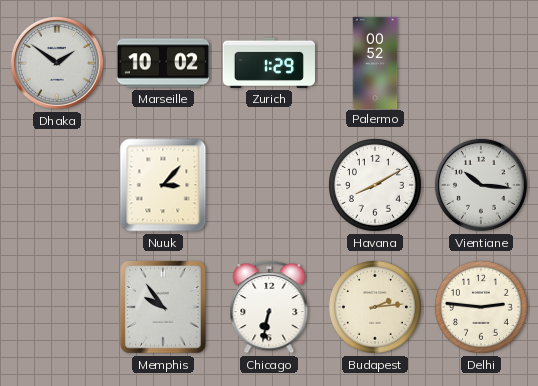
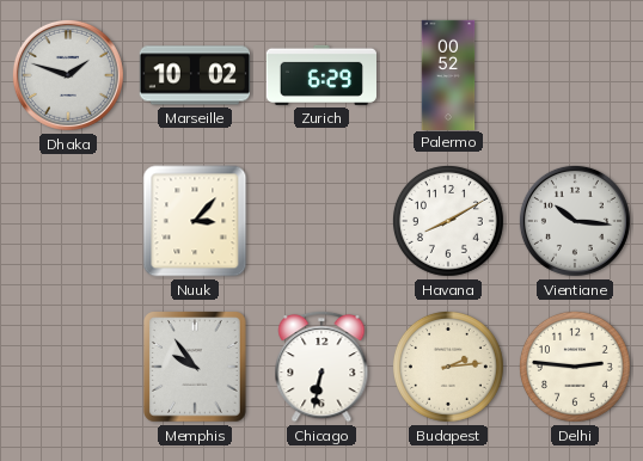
Dhaka: 1:51 -> 1:48
Zurich: 1:29 -> 6:29
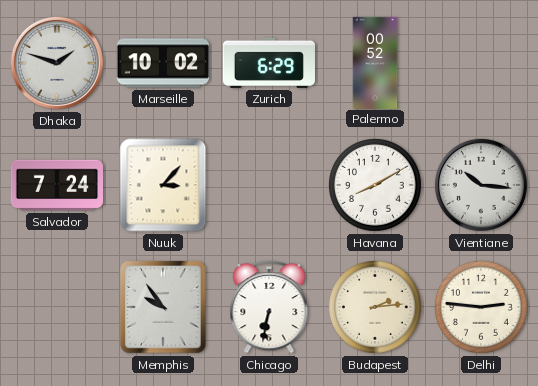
Salvador: none -> 7:24
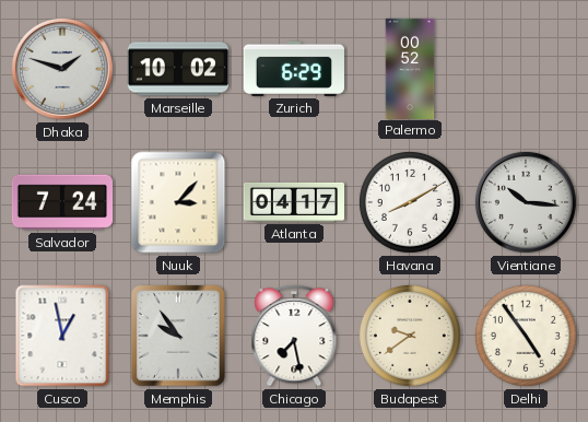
Atlanta: none -> 04:17
Cusco: none -> 12:58
Chicago: 6:32 -> 7:28
Budapest: 2:14 -> 9:39
Delhi: 2:46 -> 4:54
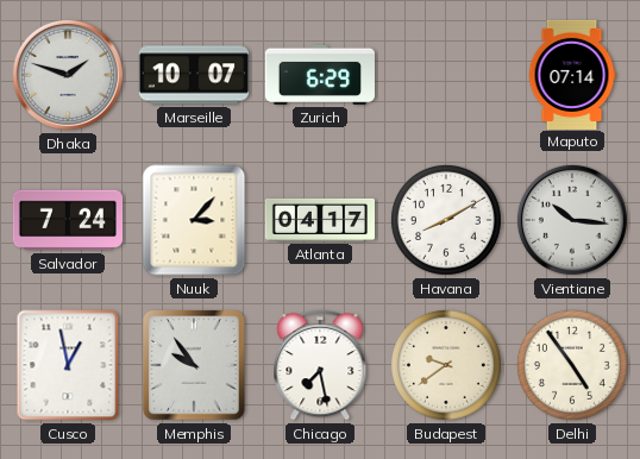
Marseille: 10:02 -> 10:07
Palermo: 00:52 -> none
Maputo: none -> 07:14
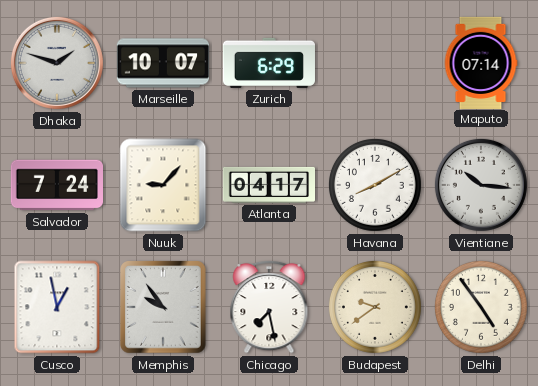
Nuuk: 3:07 -> 9:07
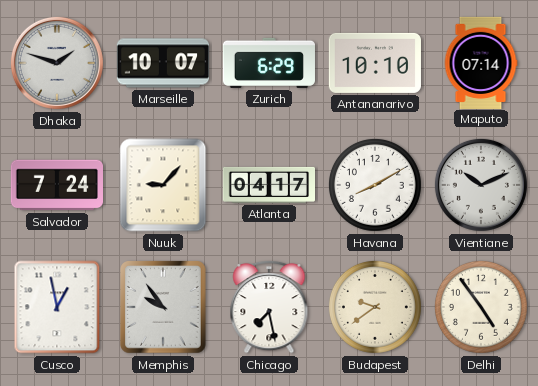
Antananarivo: none -> 10:10
Vientiane: 10:16 -> 10:11
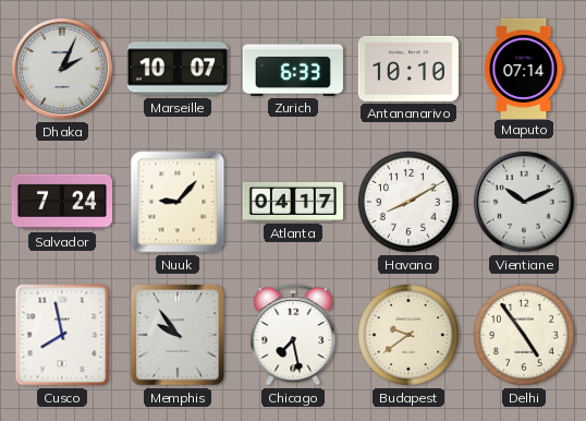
Dhaka: 1:48 -> 2:04
Zurich: 6:29 -> 6:33
Cusco: 12:58 -> 7:58
